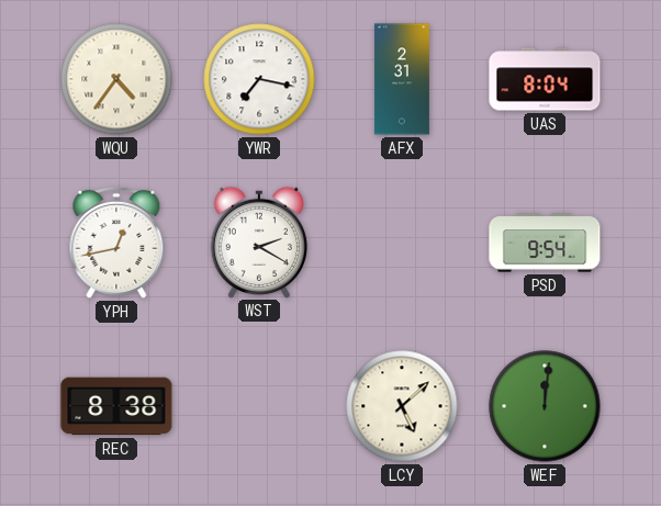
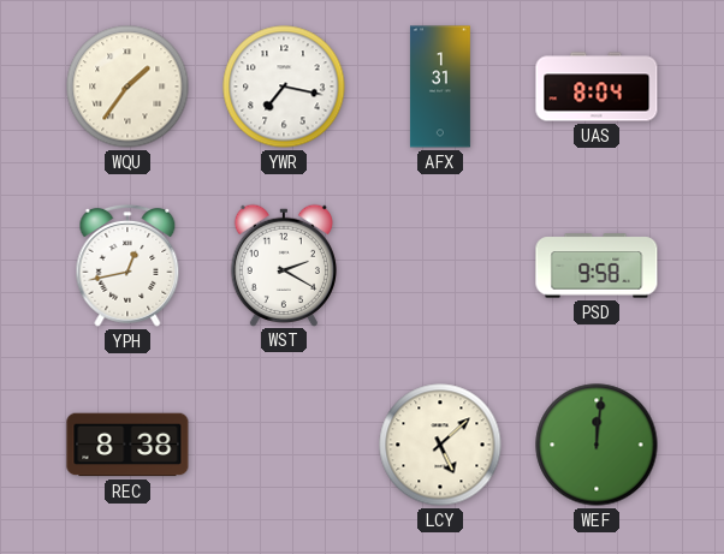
WQU: 4:36 -> 1:36
AFX: 2:31 -> 1:31
PSD: 9:54 -> 9:58
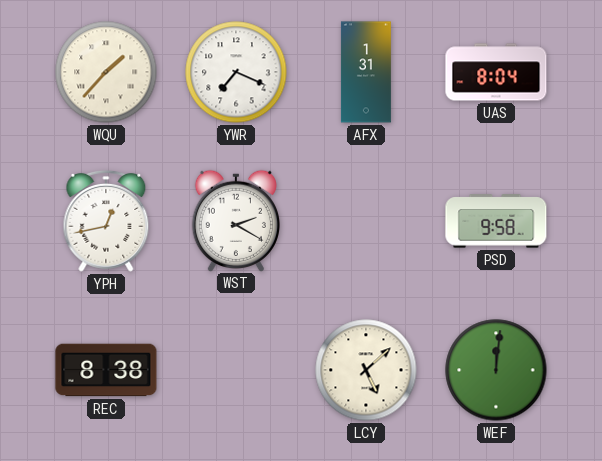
WQU: 1:36 -> 1:37
YWR: 7:17 -> 7:19
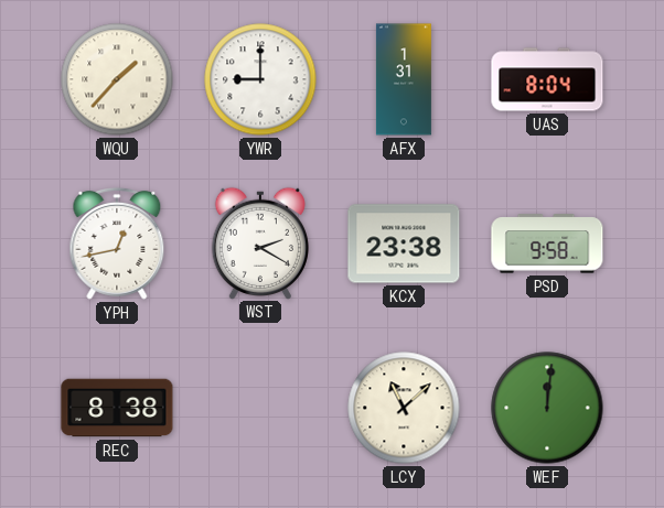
YWR: 7:19 -> 9:00
KCX: none -> 23:38
LCY: 5:08 -> 11:08
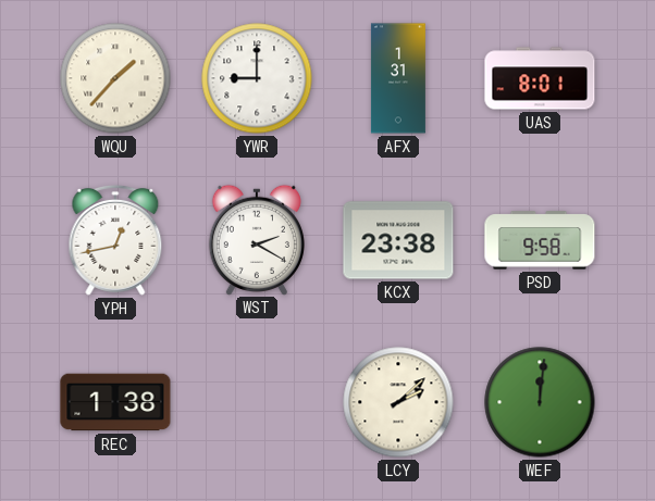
UAS: 8:04 -> 8:01
REC: 8:38 -> 1:38
LCY: 11:08 -> 2:08
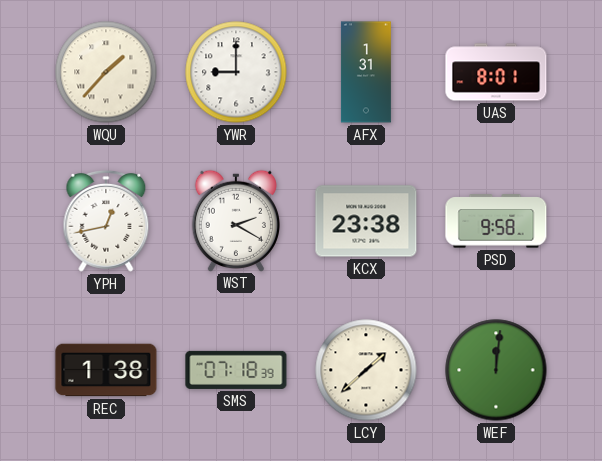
SMS: none -> 07:18
LCY: 2:08 -> 1:38
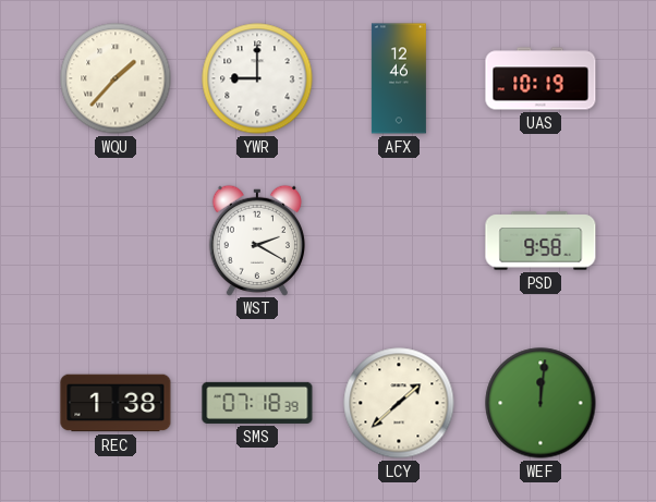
AFX: 1:31 -> 12:46
UAS: 8:01 -> 10:19
YPH: 12:43 -> none
KCX: 23:38 -> none
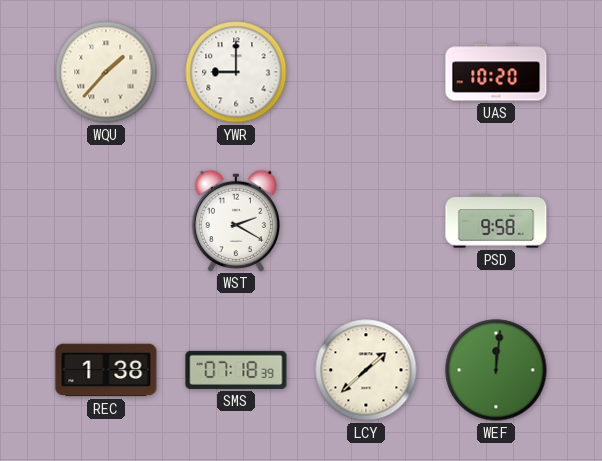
AFX: 12:46 -> none
UAS: 10:19 -> 10:20
